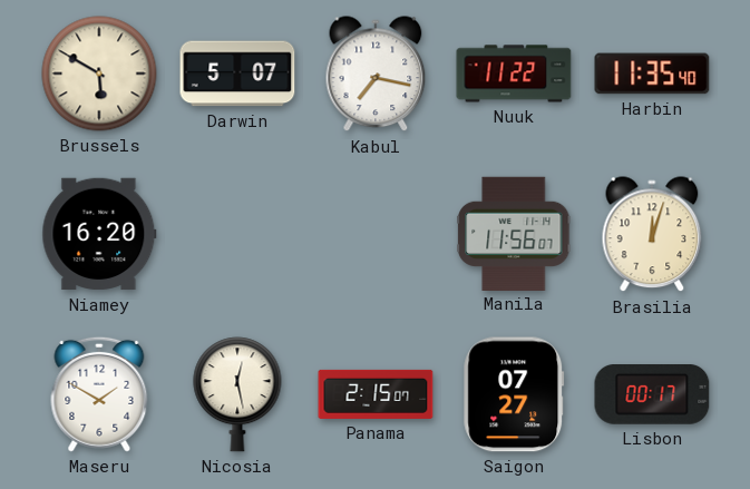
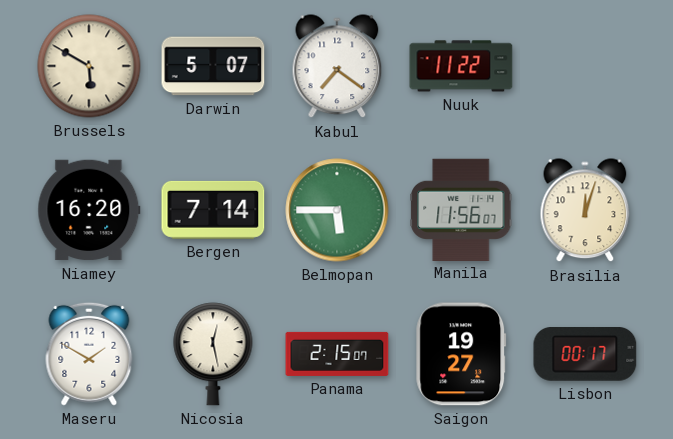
Kabul: 7:17 -> 7:21
Harbin: 11:35 -> none
Bergen: none -> 7:14
Belmopan: none -> 5:45
Saigon: 07:27 -> 19:27
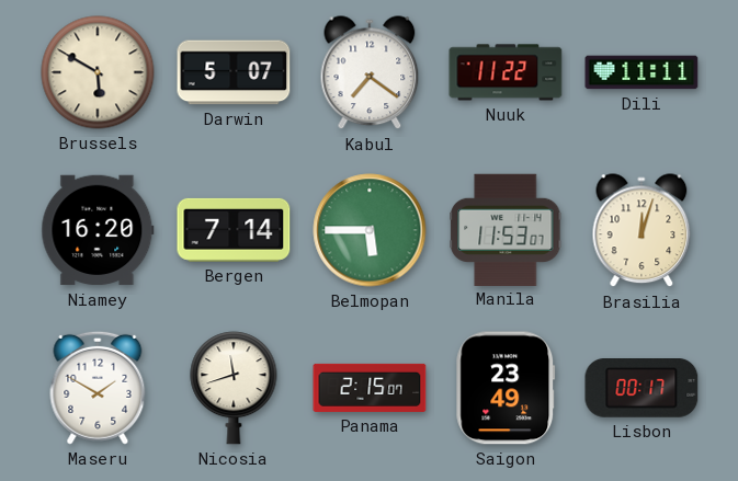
Dili: none -> 11:11
Manila: 11:56 -> 11:53
Nicosia: 12:28 -> 11:42
Saigon: 19:27 -> 23:49
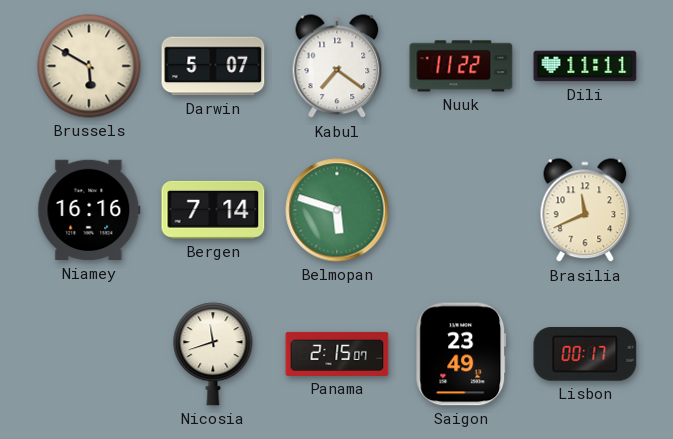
Niamey: 16:20 -> 16:16
Belmopan: 5:45 -> 5:48
Manila: 11:53 -> none
Brasilia: 12:03 -> 11:41
Maseru: 1:50 -> none
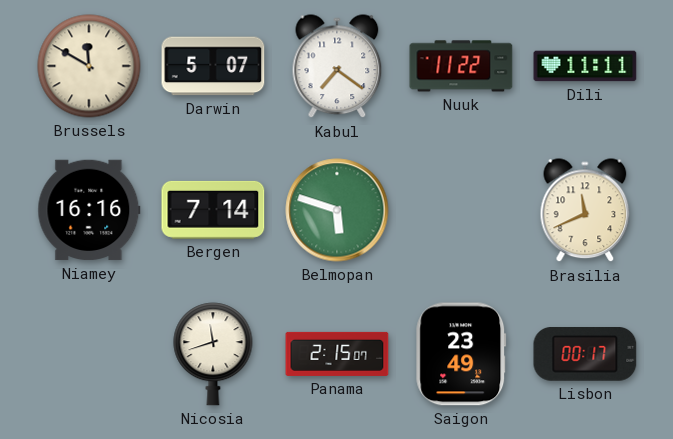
Brussels: 5:50 -> 11:50
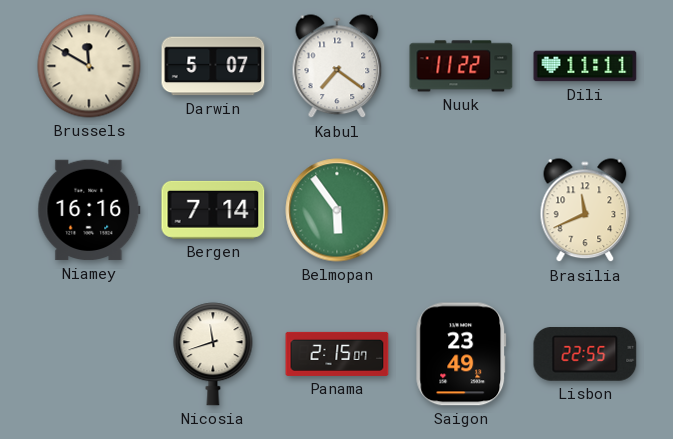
Belmopan: 5:48 -> 5:54
Lisbon: 00:17 -> 22:55
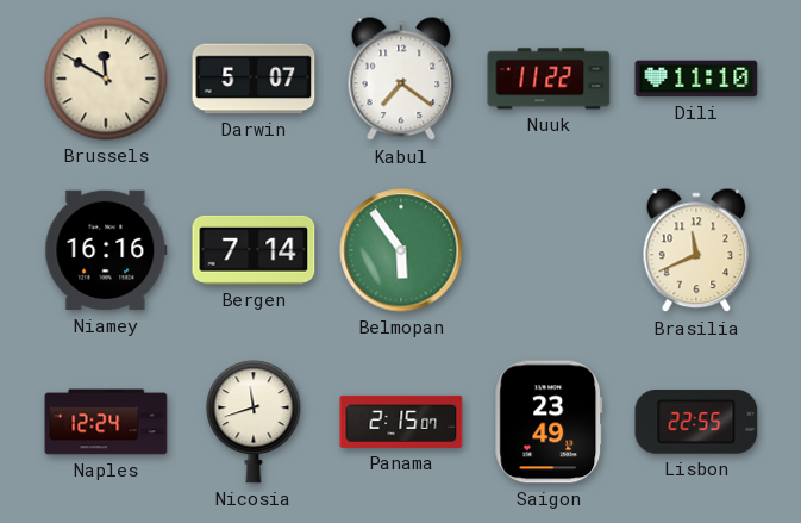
Dili: 11:11 -> 11:10
Naples: none -> 12:24
